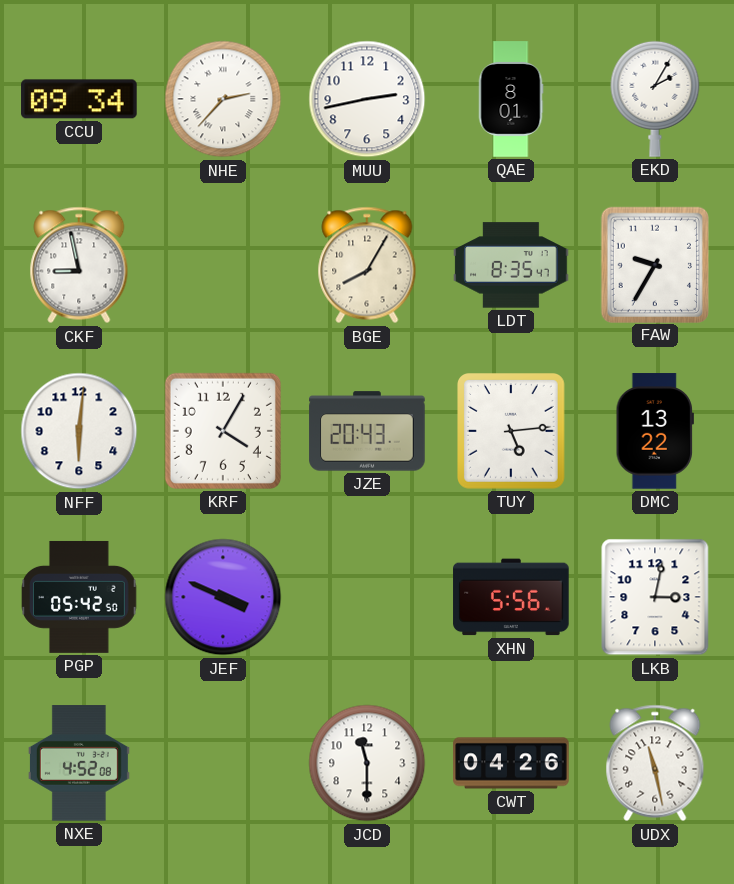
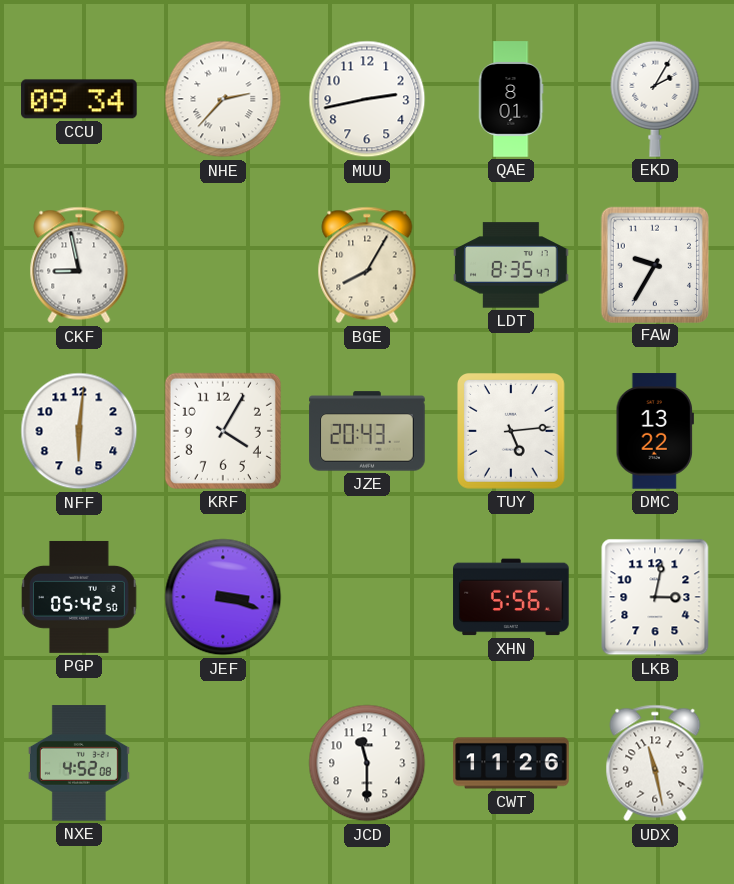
JEF: 3:49 -> 3:18
CWT: 04:26 -> 11:26
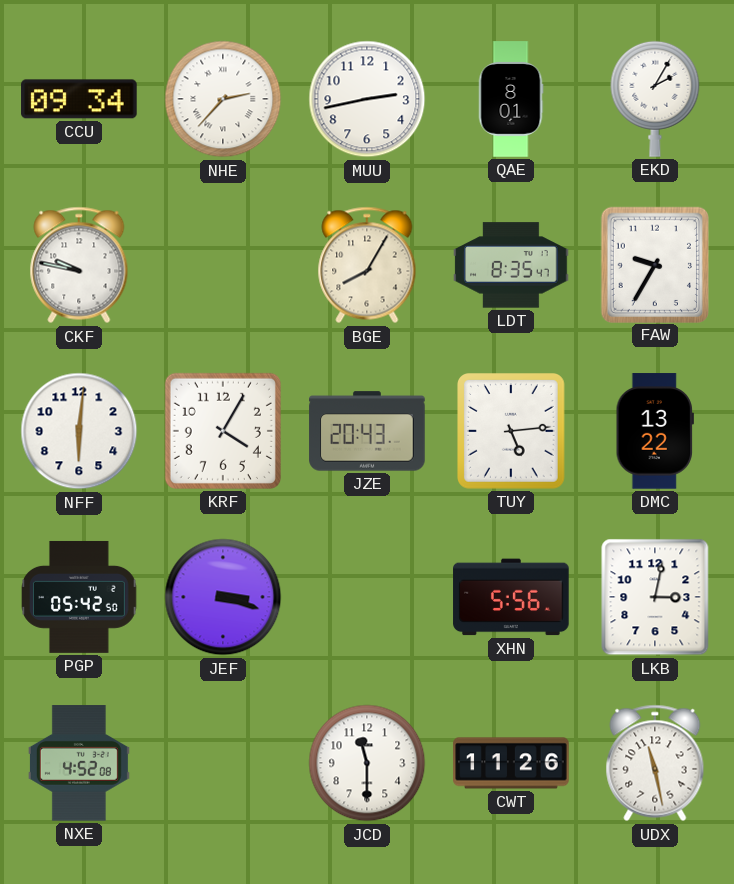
CKF: 8:58 -> 9:47
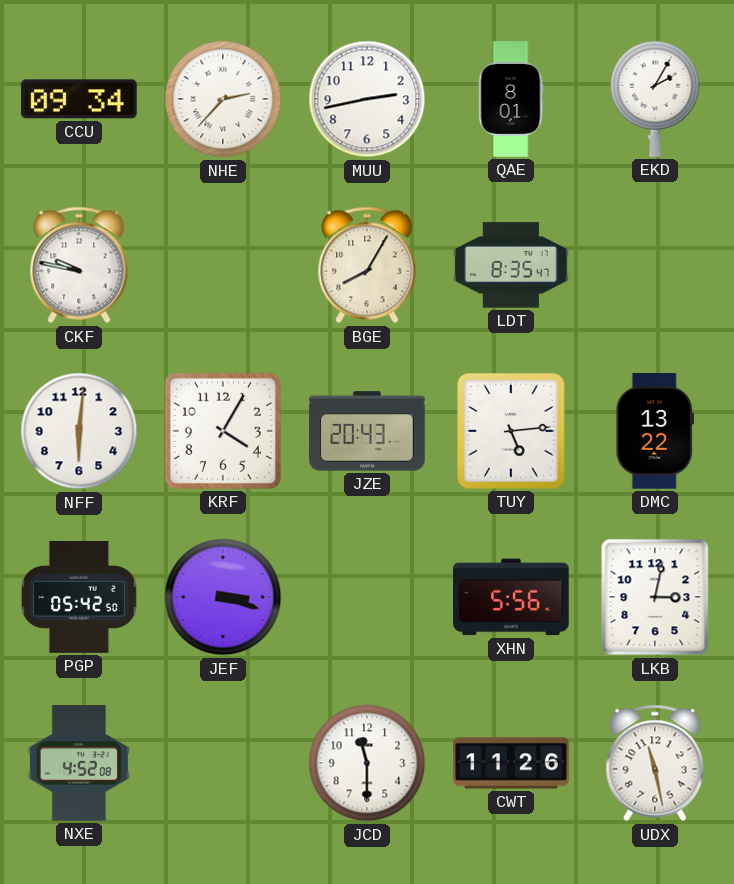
FAW: 9:35 -> none
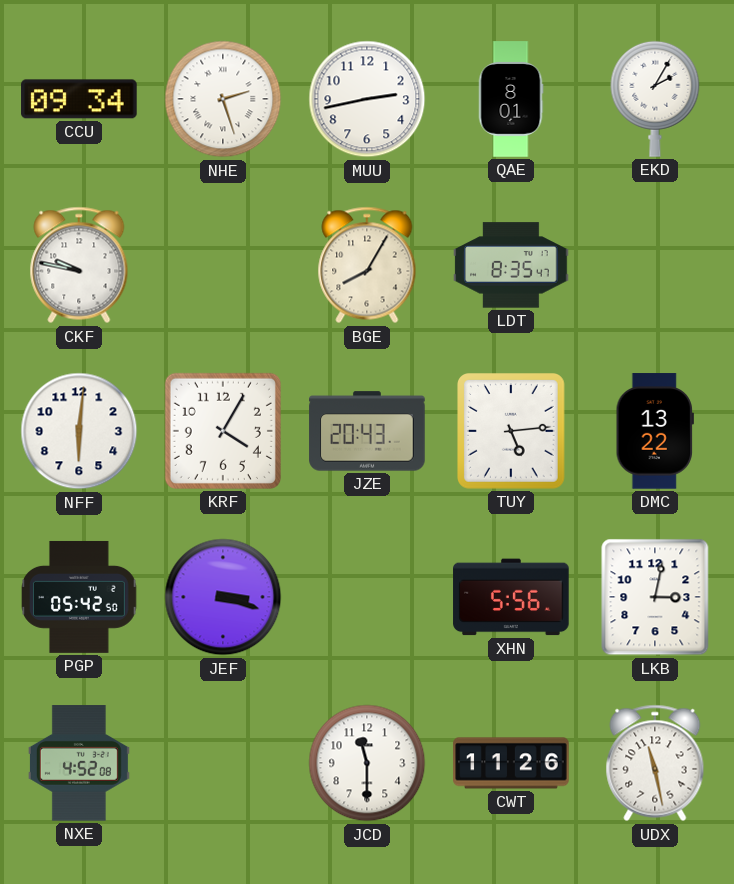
NHE: 2:37 -> 2:27
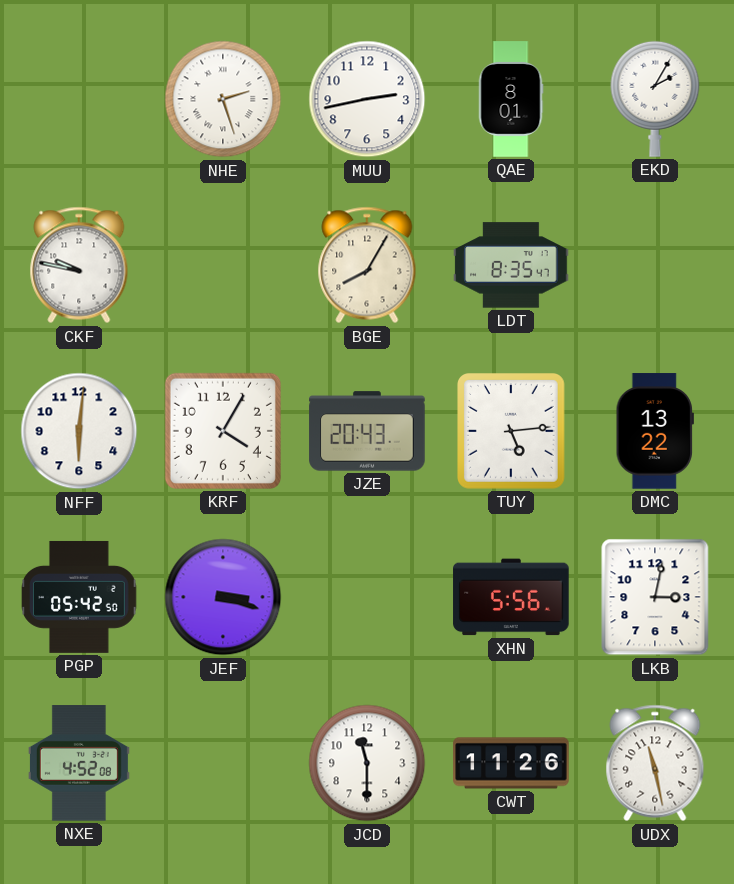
CCU: 09:34 -> none
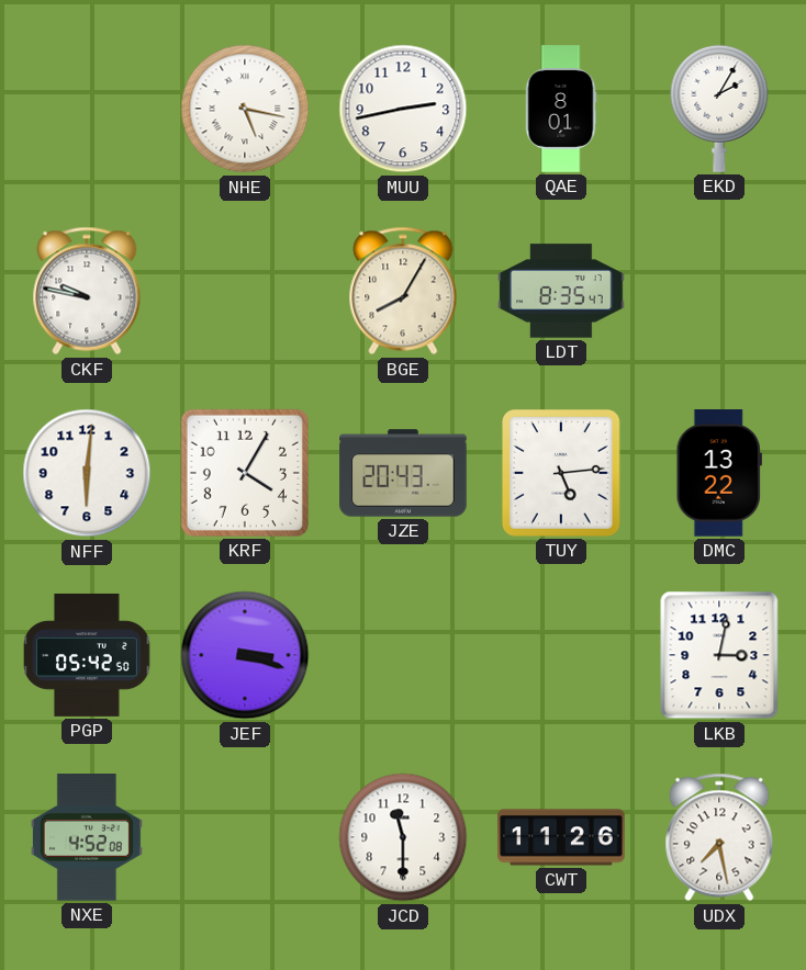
NHE: 2:27 -> 5:17
XHN: 5:56 -> none
UDX: 11:28 -> 7:28
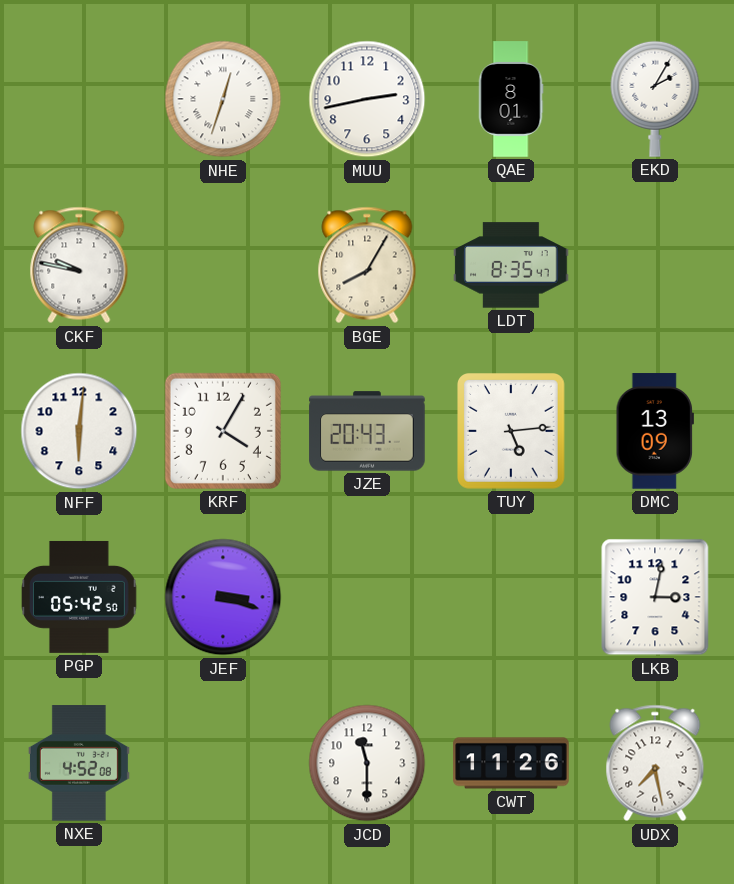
NHE: 5:17 -> 12:33
DMC: 13:22 -> 13:09
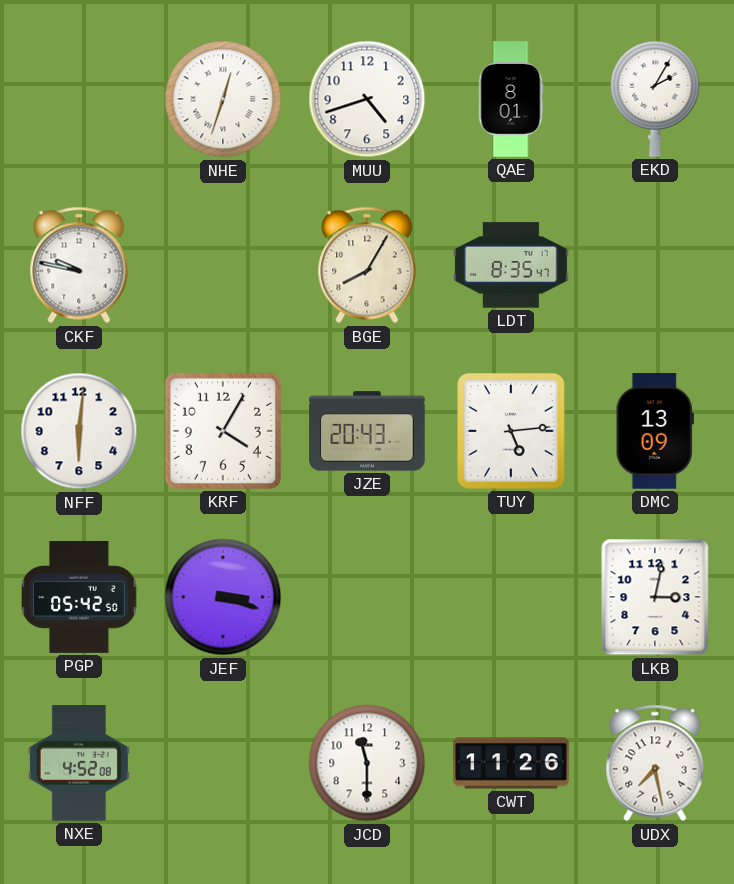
MUU: 2:43 -> 4:42
